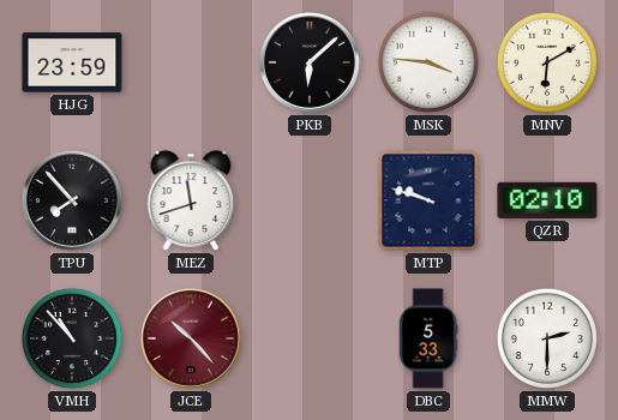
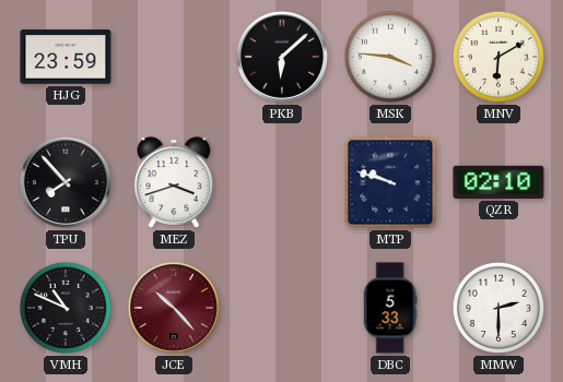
MEZ: 11:42 -> 3:42
VMH: 10:53 -> 10:49
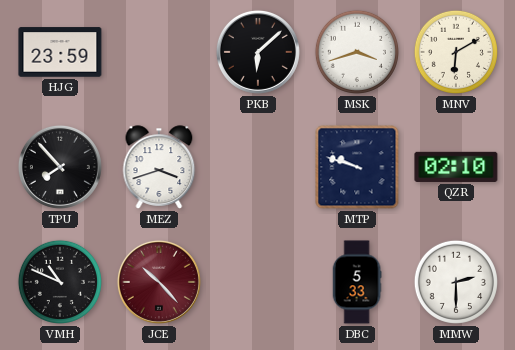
MSK: 3:46 -> 3:42
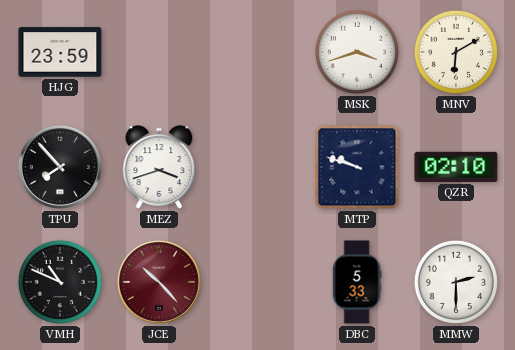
PKB: 6:08 -> none
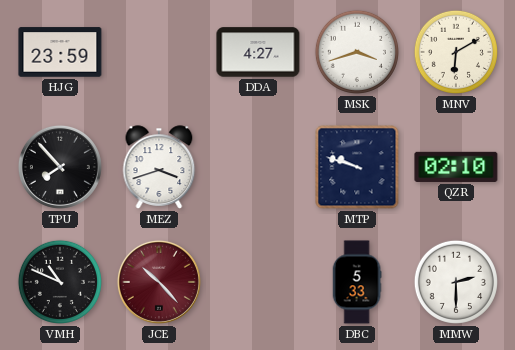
DDA: none -> 4:27
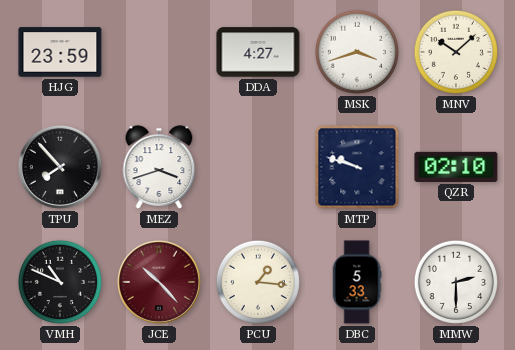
MNV: 6:10 -> 10:08
PCU: none -> 1:16
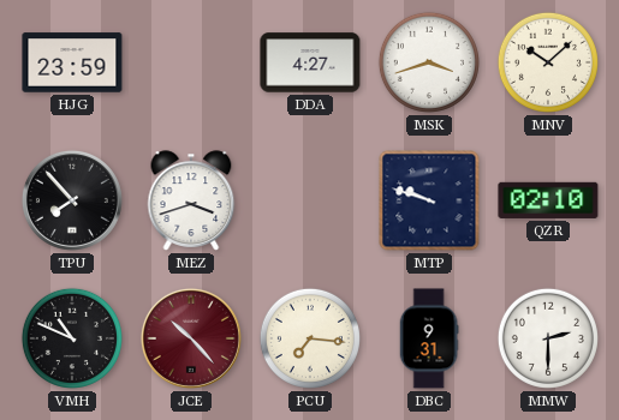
PCU: 1:16 -> 7:16
DBC: 5:33 -> 9:31
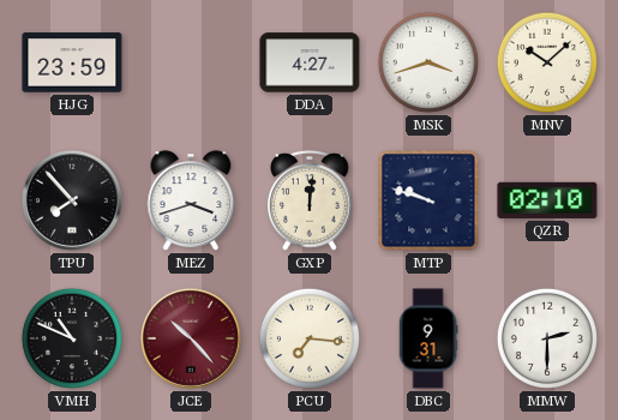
GXP: none -> 12:01
